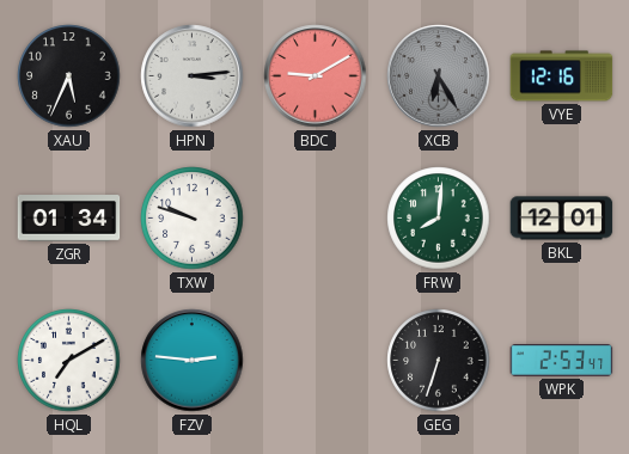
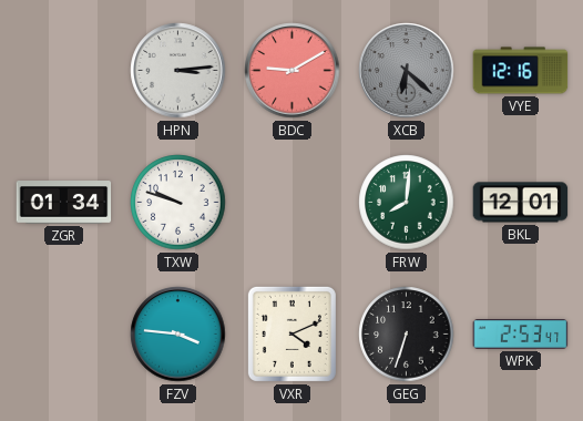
XAU: 5:34 -> none
XCB: 6:25 -> 6:22
HQL: 7:10 -> none
FZV: 2:46 -> 3:46
VXR: none -> 4:11
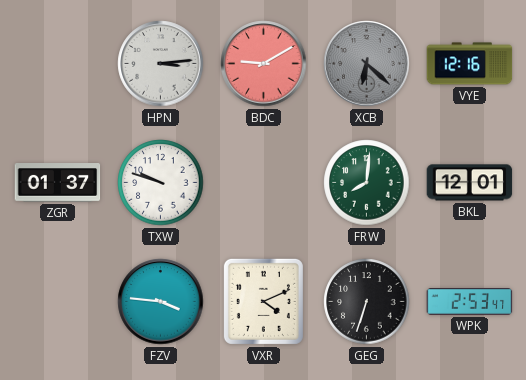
ZGR: 01:34 -> 01:37
